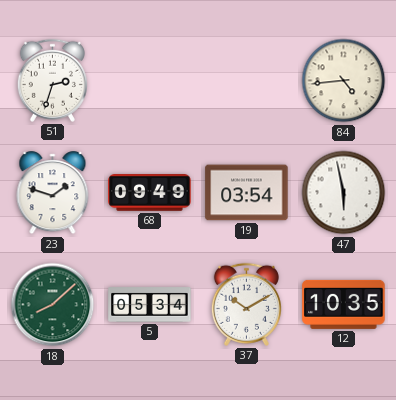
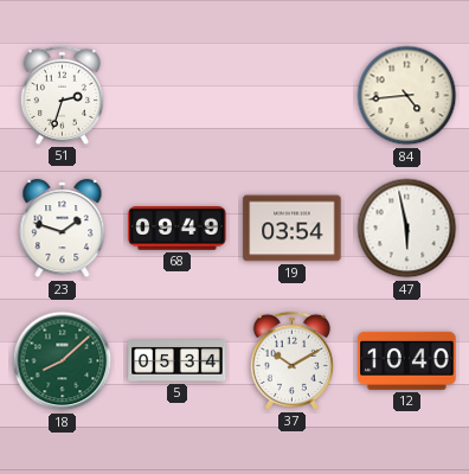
12: 10:35 -> 10:40
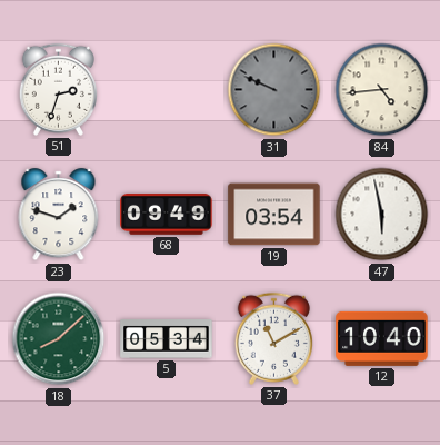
31: none -> 9:49
37: 10:10 -> 11:10
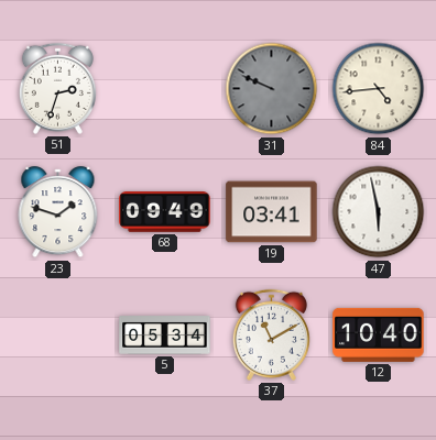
19: 03:54 -> 03:41
18: 8:08 -> none
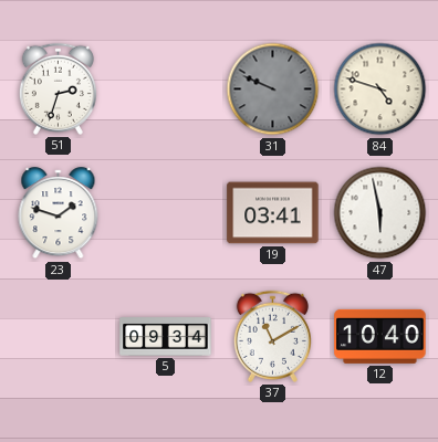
84: 4:44 -> 4:48
68: 09:49 -> none
5: 05:34 -> 09:34
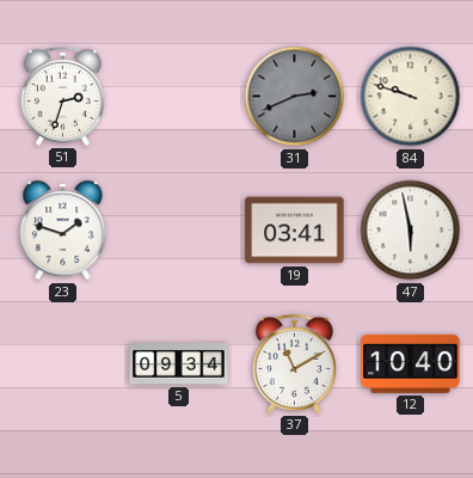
31: 9:49 -> 2:41
84: 4:48 -> 9:48
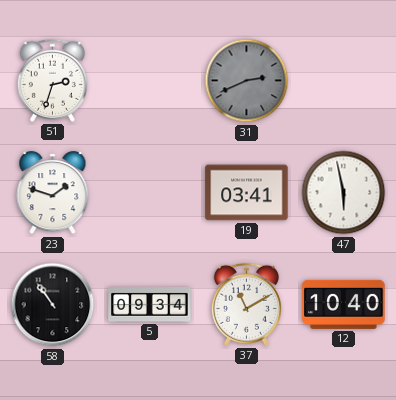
84: 9:48 -> none
58: none -> 10:54
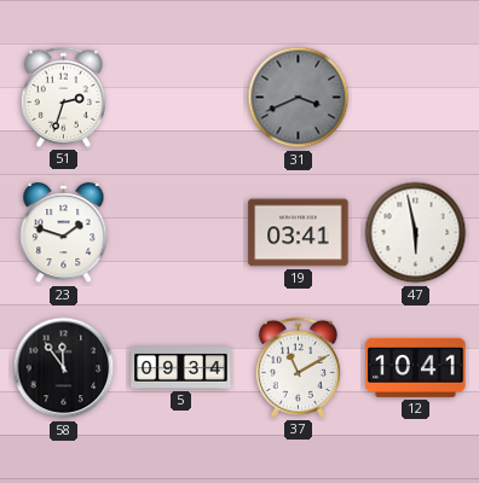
31: 2:41 -> 3:41
58: 10:54 -> 11:54
12: 10:40 -> 10:41
